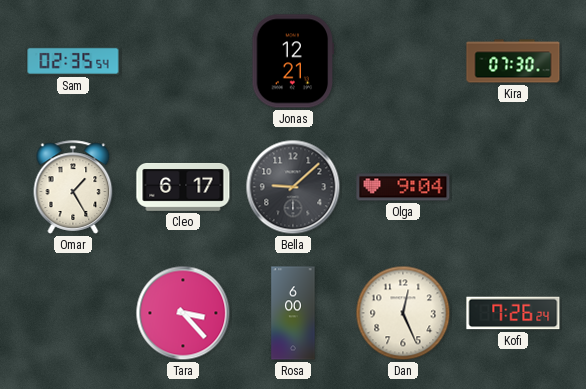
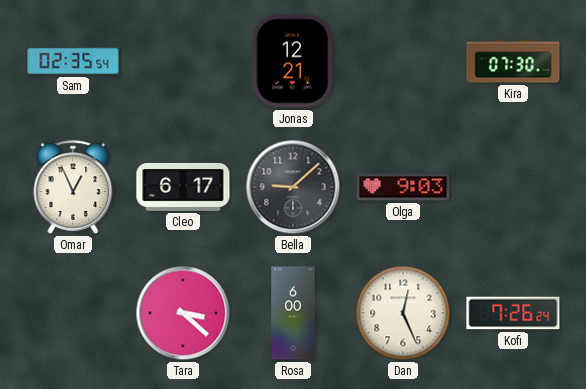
Omar: 1:25 -> 12:56
Olga: 9:04 -> 9:03
Tara: 3:23 -> 3:22
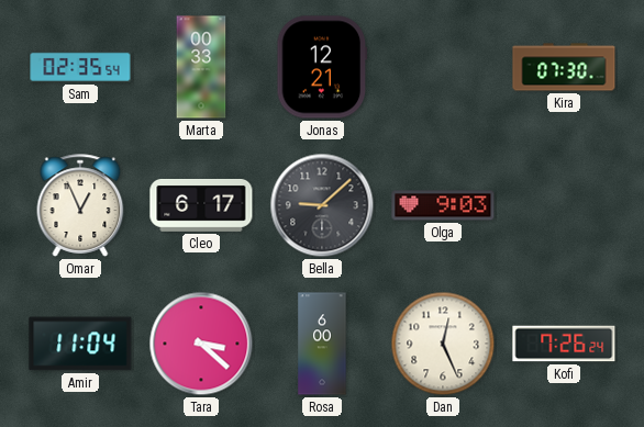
Marta: none -> 00:33
Amir: none -> 11:04
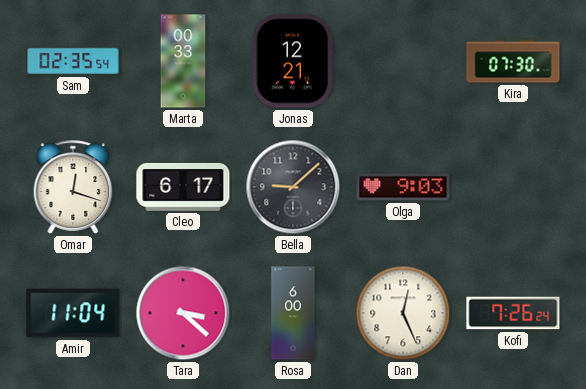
Omar: 12:56 -> 12:18
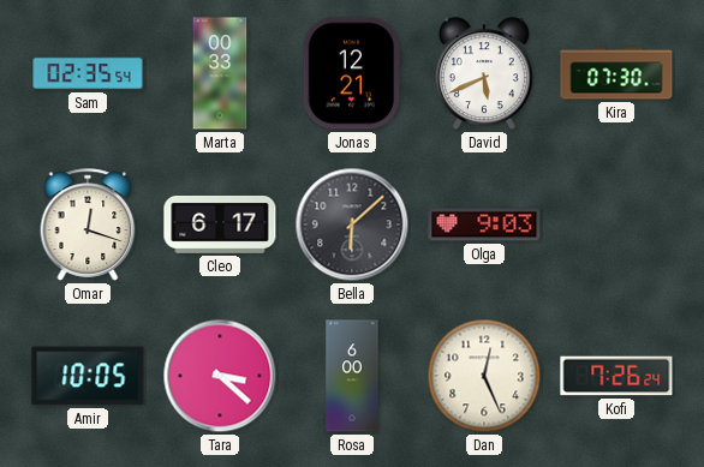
David: none -> 5:41
Bella: 9:08 -> 6:08
Amir: 11:04 -> 10:05
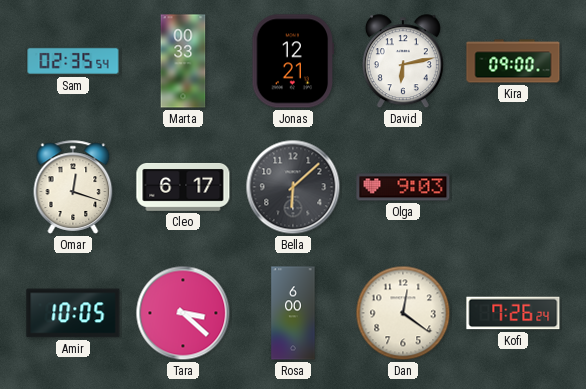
David: 5:41 -> 6:13
Kira: 07:30 -> 09:00
Dan: 12:26 -> 12:21
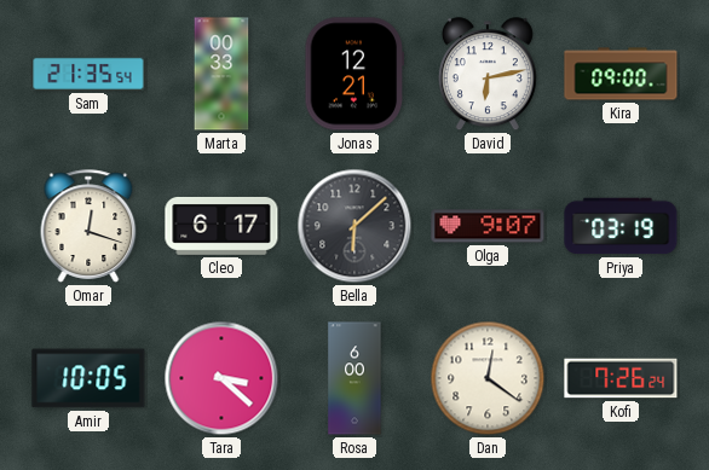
Sam: 02:35 -> 21:35
Olga: 9:03 -> 9:07
Priya: none -> 03:19
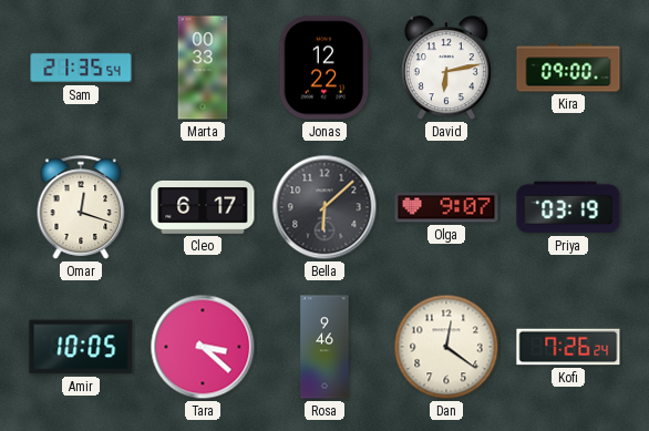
Jonas: 12:21 -> 12:22
Rosa: 6:00 -> 9:46
